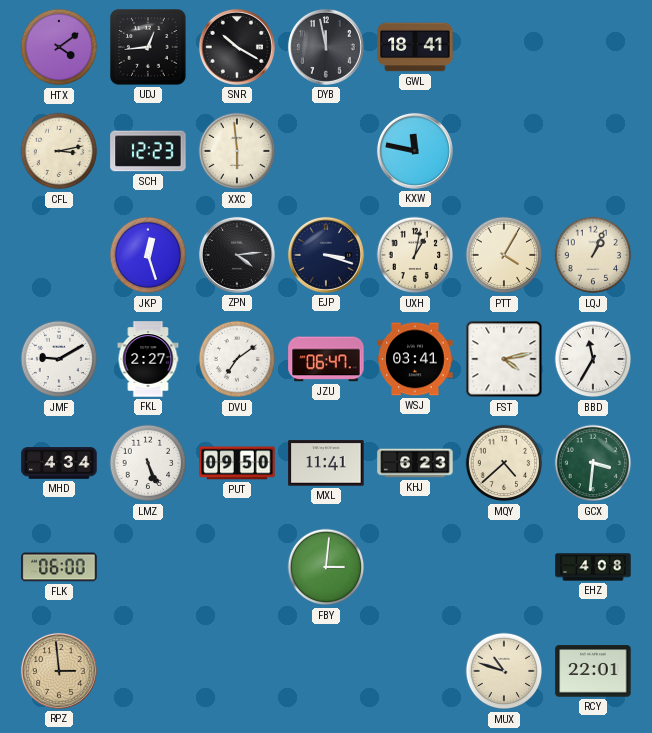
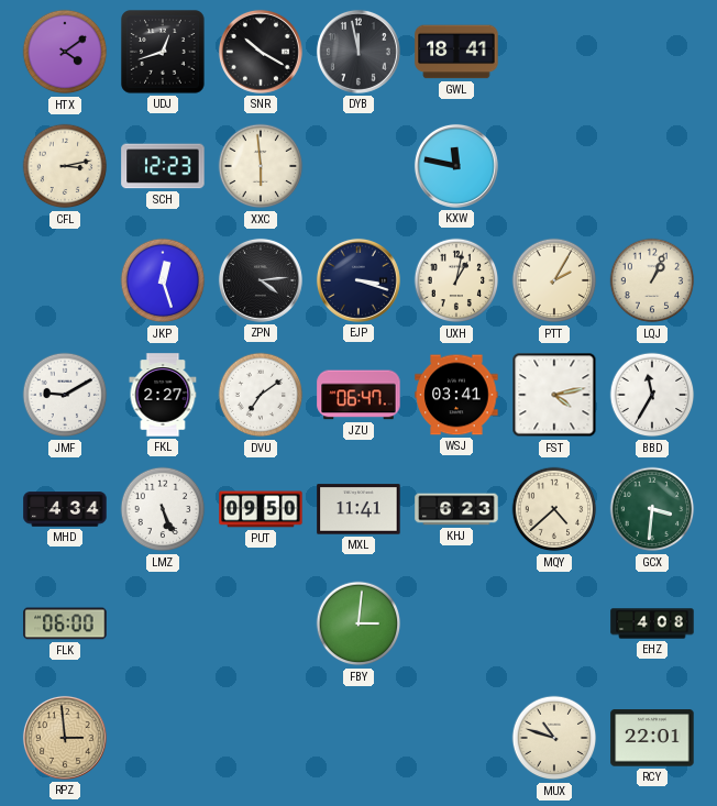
UDJ: 12:44 -> 12:42
PTT: 4:05 -> 2:05
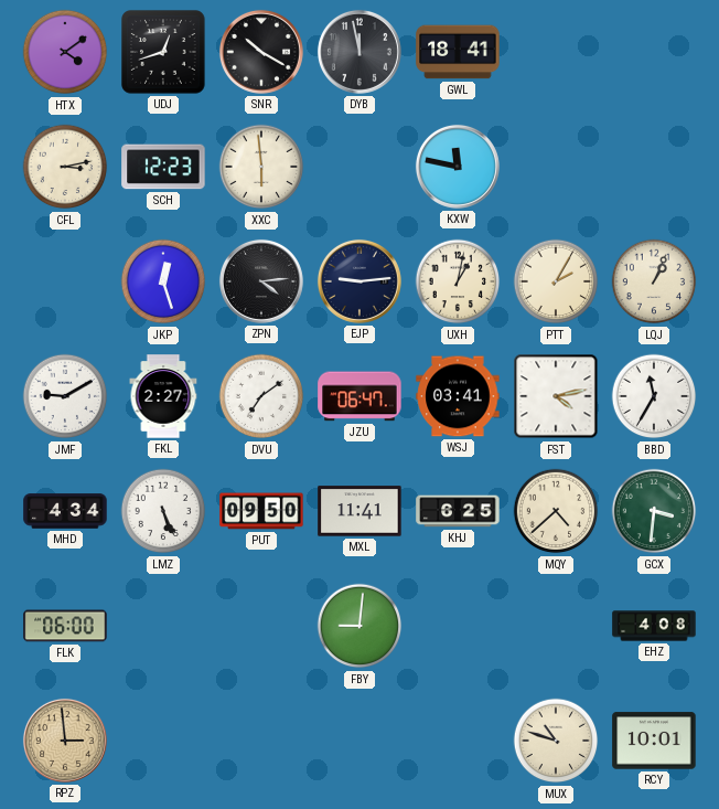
EJP: 3:18 -> 9:14
KHJ: 6:23 -> 6:25
FBY: 3:01 -> 9:01
RCY: 22:01 -> 10:01
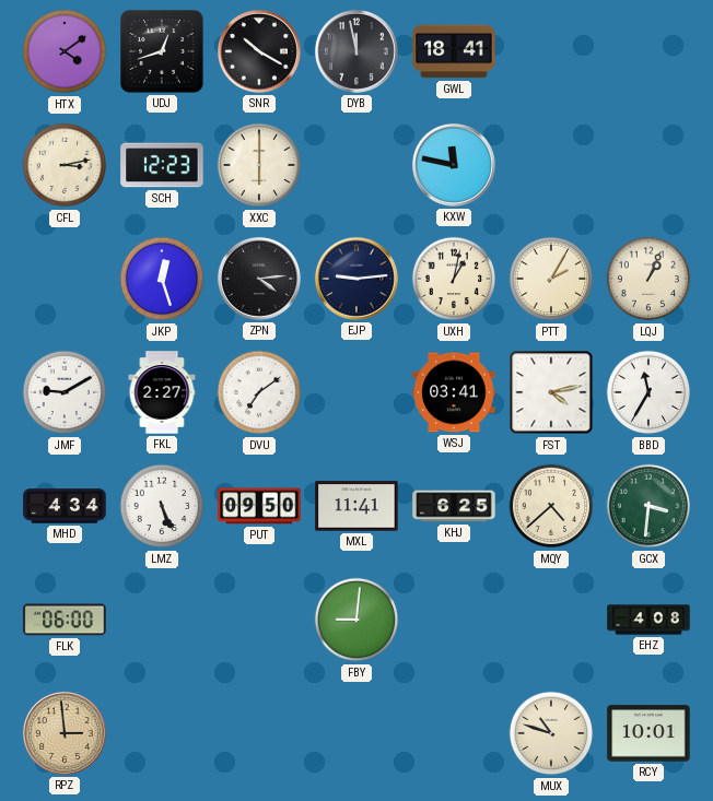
XXC: 5:59 -> 6:00
JZU: 06:47 -> none
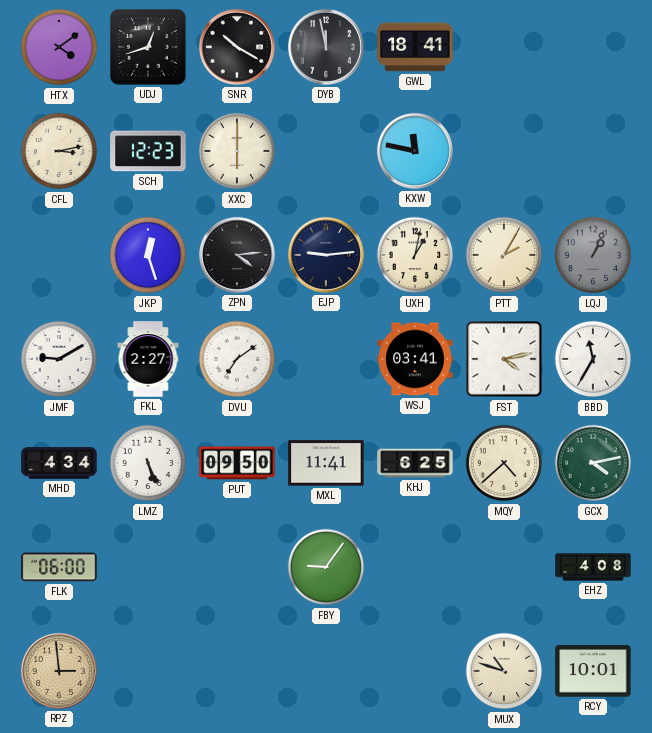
LQJ dial: cream -> grey
GCX: 3:31 -> 4:13
FBY: 9:01 -> 9:06
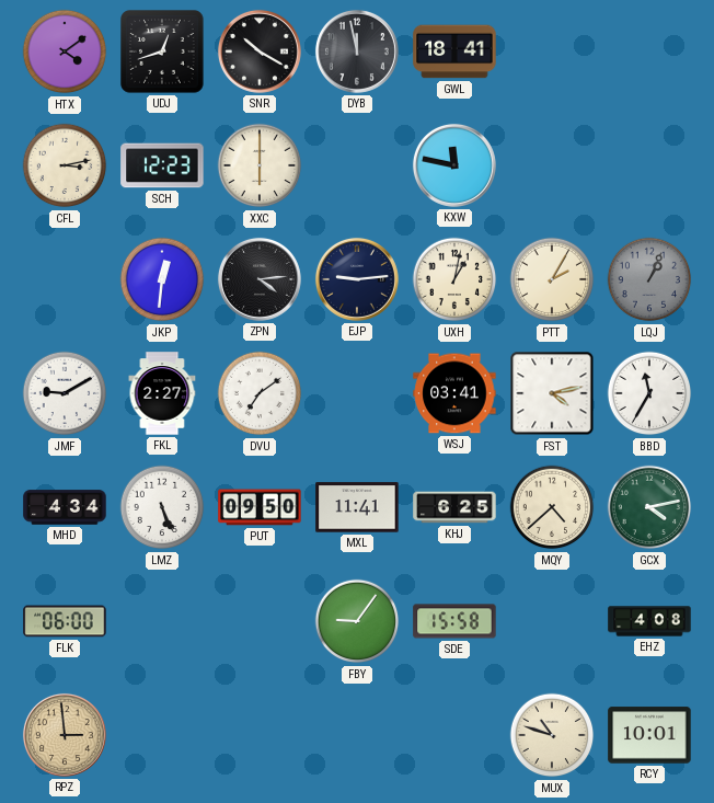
JKP: 12:27 -> 12:31
SDE: none -> 15:58
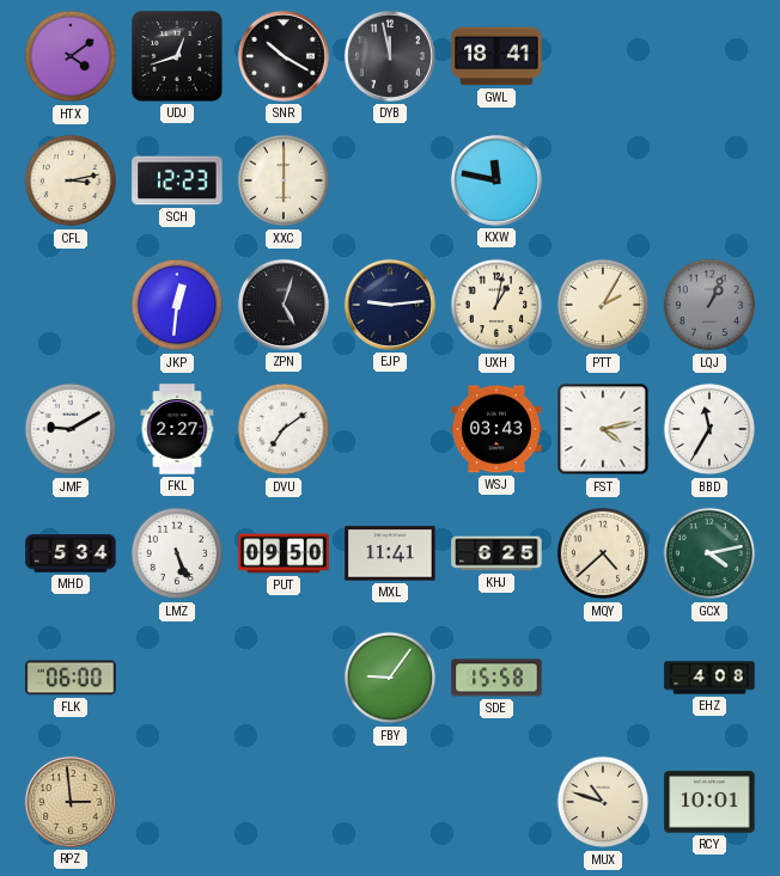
ZPN: 4:14 -> 5:03
WSJ: 03:41 -> 03:43
MHD: 4:34 -> 5:34
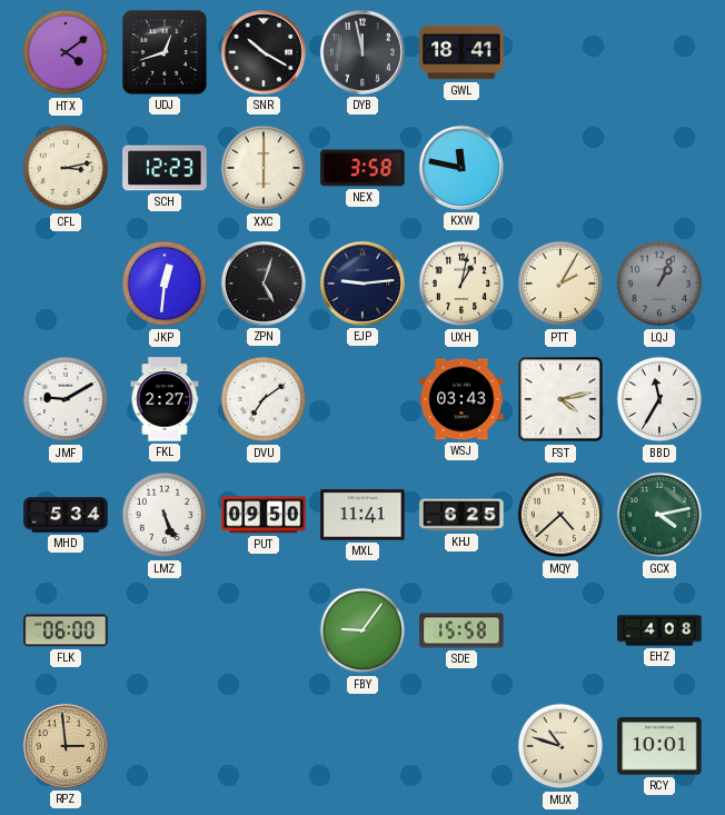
NEX: none -> 3:58
